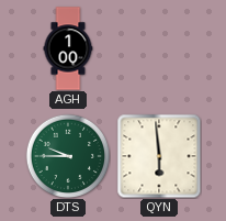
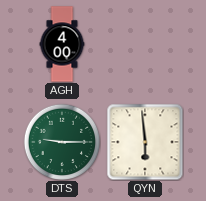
AGH: 1:00 -> 4:00
DTS: 9:45 -> 9:15
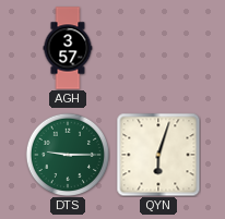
AGH: 4:00 -> 3:57
QYN: 5:59 -> 6:03
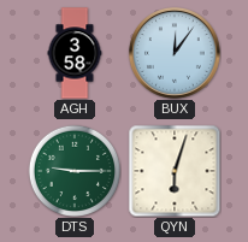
AGH: 3:57 -> 3:58
BUX: none -> 12:06
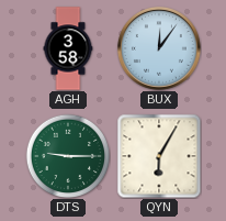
QYN: 6:03 -> 6:05
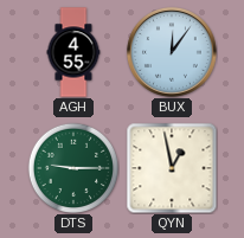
AGH: 3:58 -> 4:55
QYN: 6:05 -> 12:58
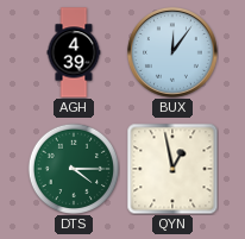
AGH: 4:55 -> 4:39
DTS: 9:15 -> 4:15
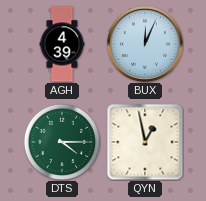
BUX: 12:06 -> 12:04
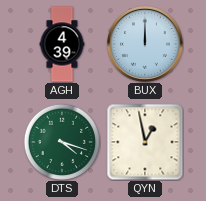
BUX: 12:04 -> 12:00
DTS: 4:15 -> 4:18
